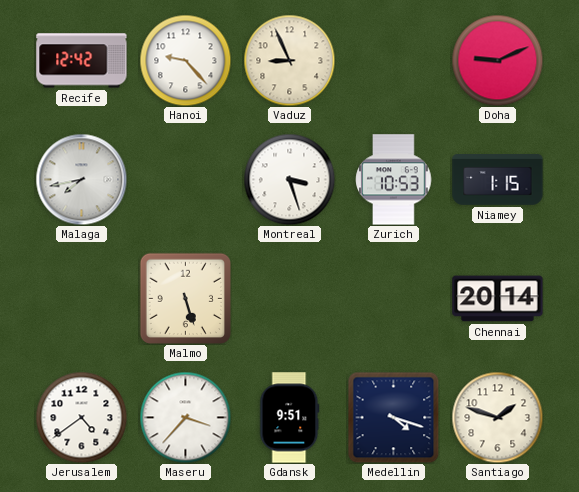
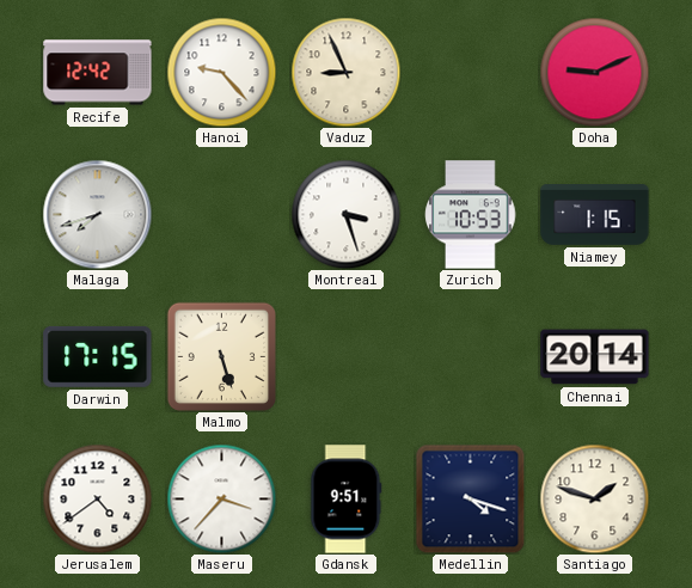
Malaga: 7:43 -> 7:42
Darwin: none -> 17:15
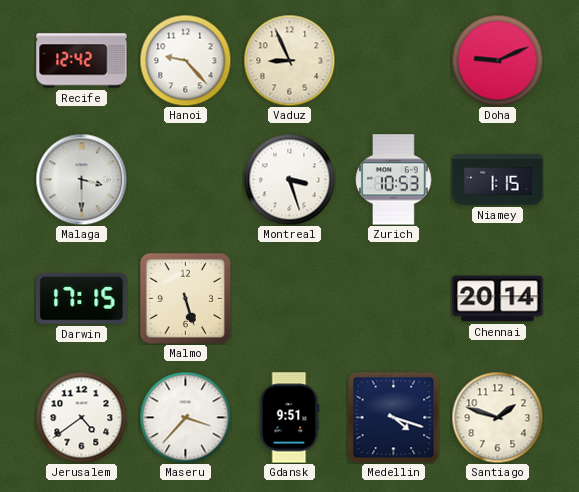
Malaga: 7:42 -> 3:30
